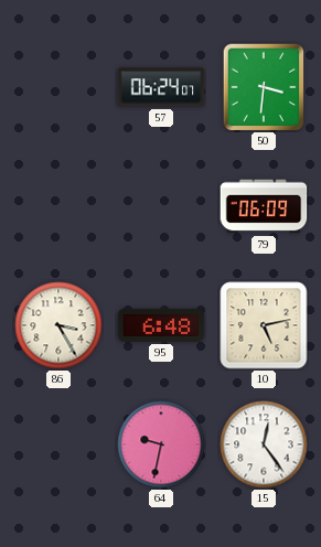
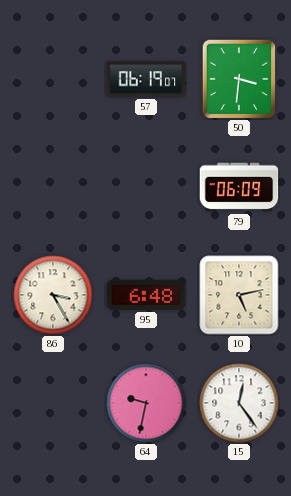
57: 06:24 -> 06:19
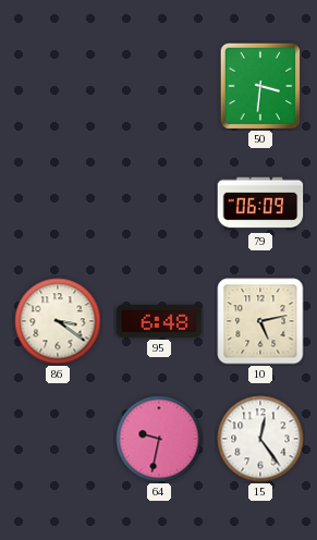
57: 06:19 -> none
86: 3:25 -> 3:21
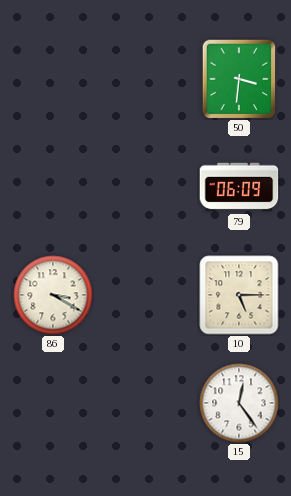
86: 3:21 -> 3:20
95: 6:48 -> none
10: 5:13 -> 5:15
64: 9:32 -> none
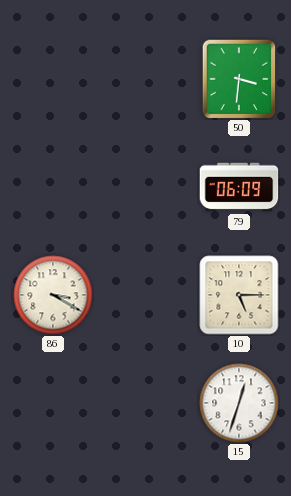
15: 12:24 -> 12:33
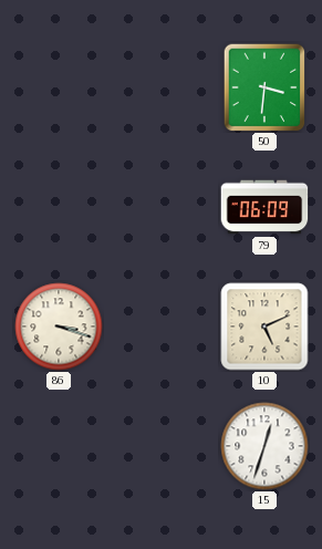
86: 3:20 -> 3:18
10: 5:15 -> 5:11
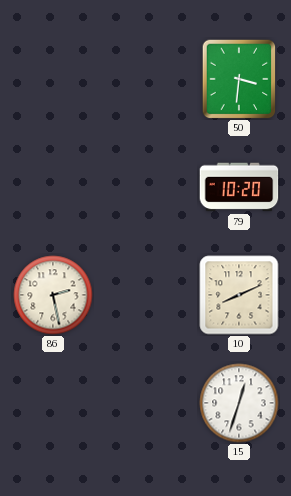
79: 06:09 -> 10:20
86: 3:18 -> 2:28
10: 5:11 -> 8:11
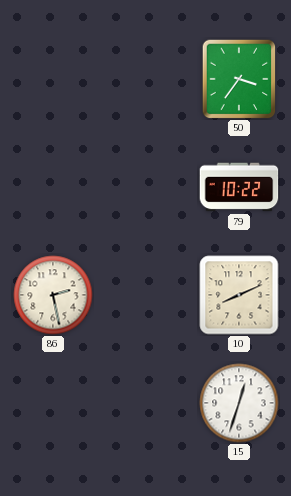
50: 3:31 -> 3:36
79: 10:20 -> 10:22
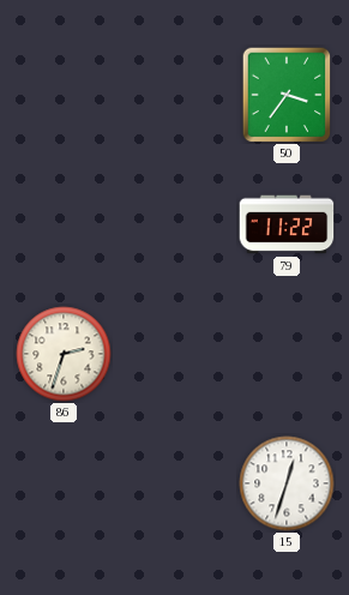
79: 10:22 -> 11:22
86: 2:28 -> 2:33
10: 8:11 -> none
